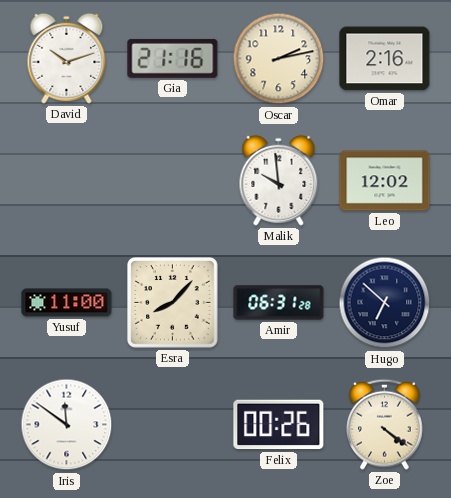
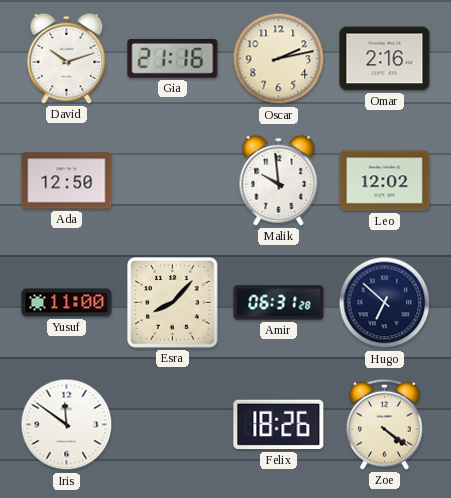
Ada: none -> 12:50
Felix: 00:26 -> 18:26
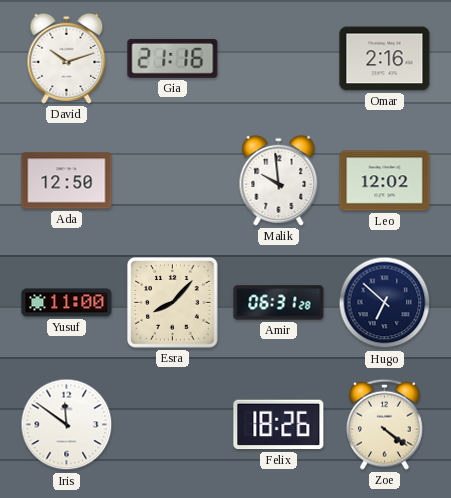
Oscar: 2:13 -> none
